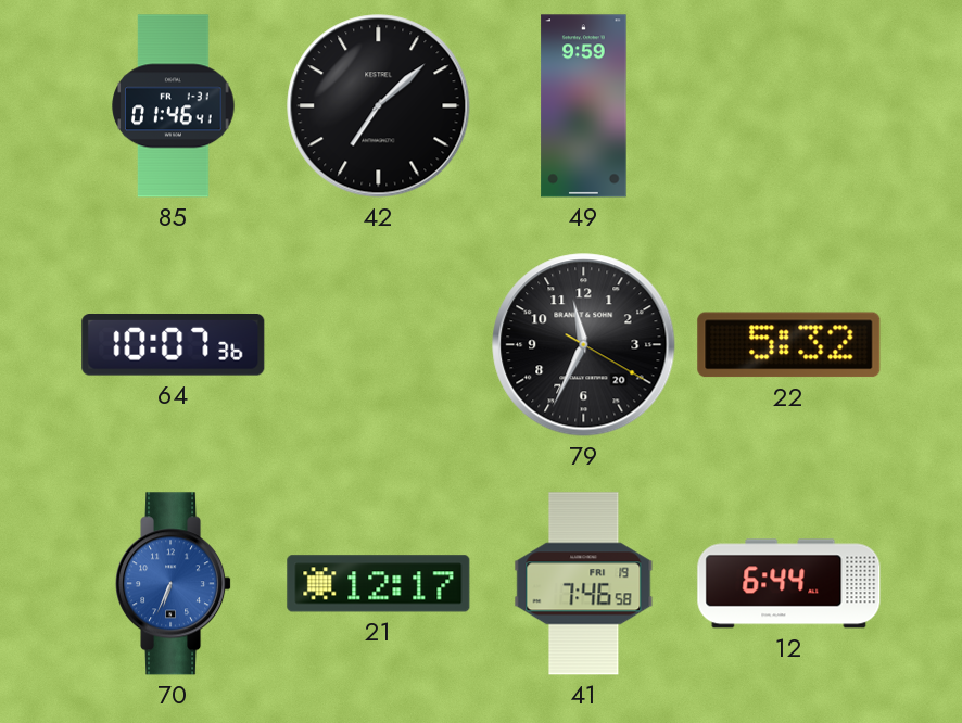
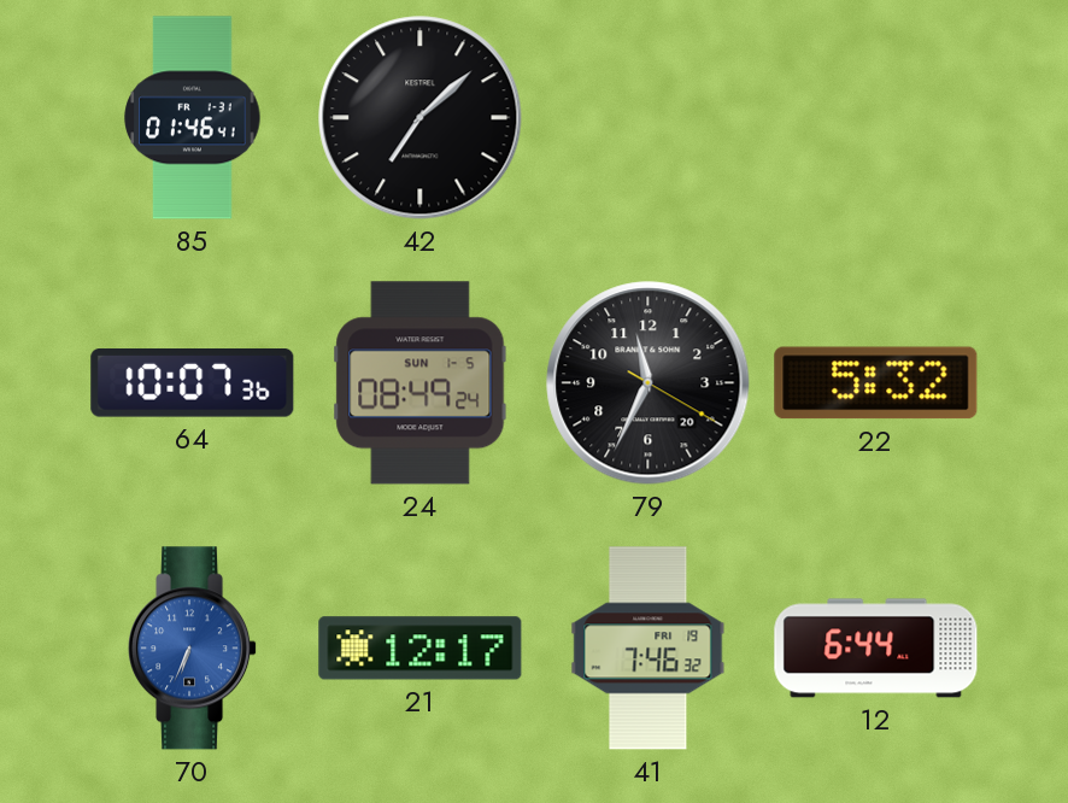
49: 9:59 -> none
24: none -> 08:49
41: 7:46:58 -> 7:46:32
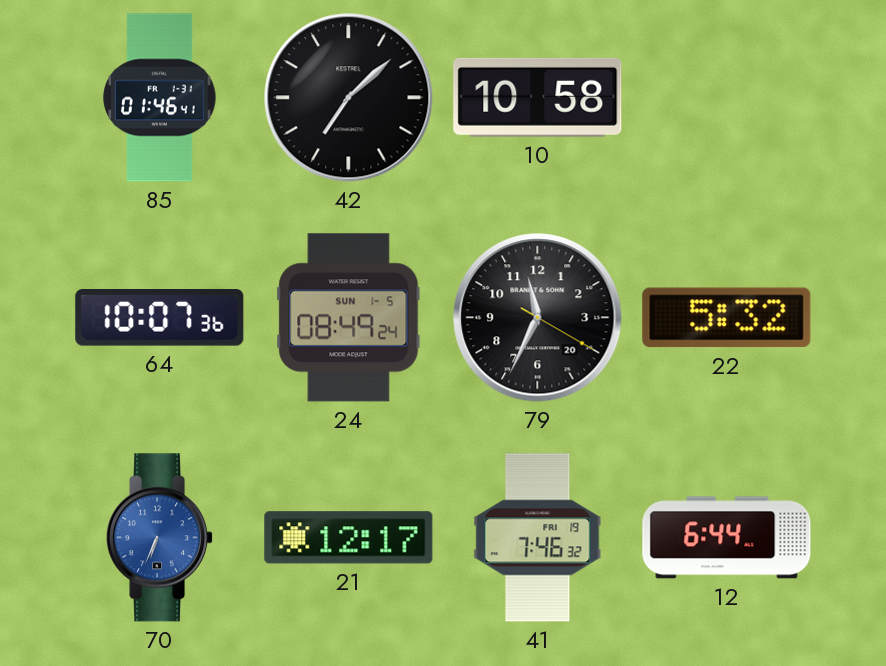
10: none -> 10:58
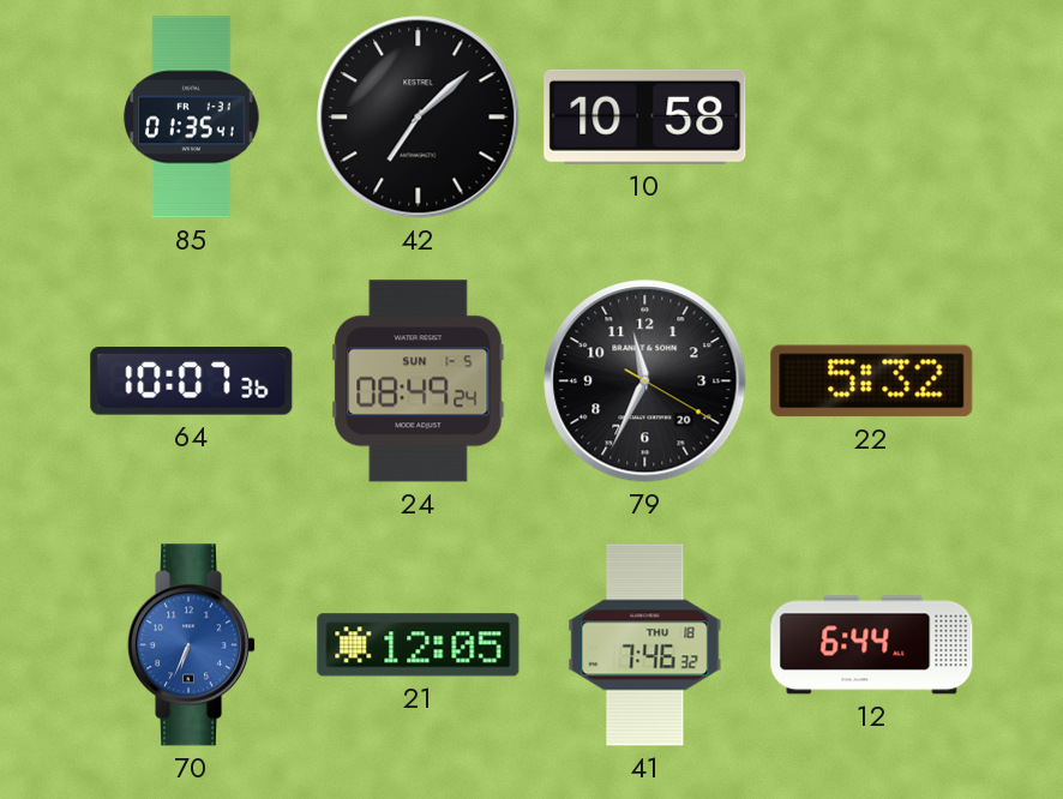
85: 01:46 -> 01:35
21: 12:17 -> 12:05
41 date: FRI 19 -> THU 18
